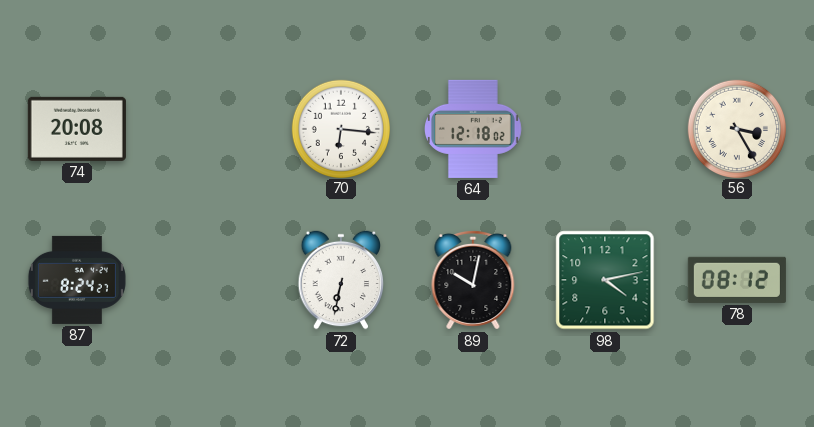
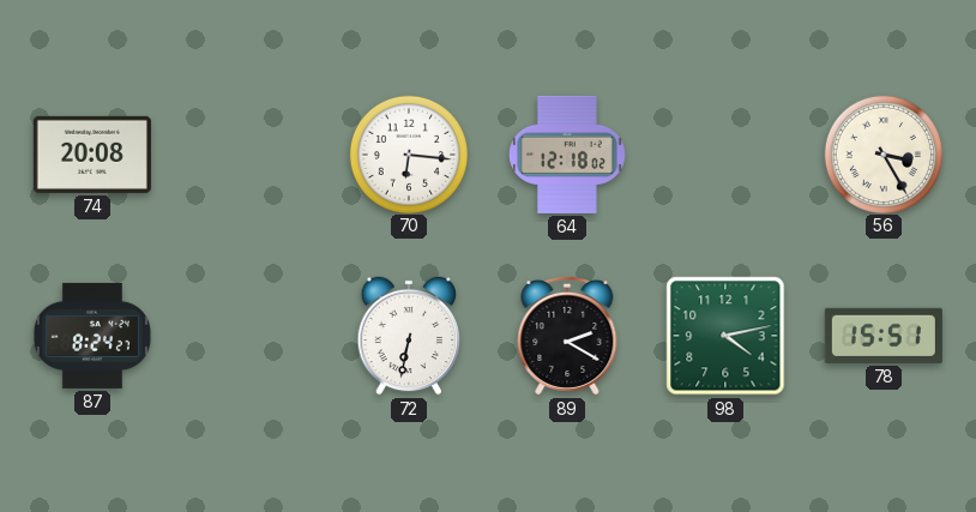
89: 10:02 -> 2:20
78: 08:12 -> 15:51
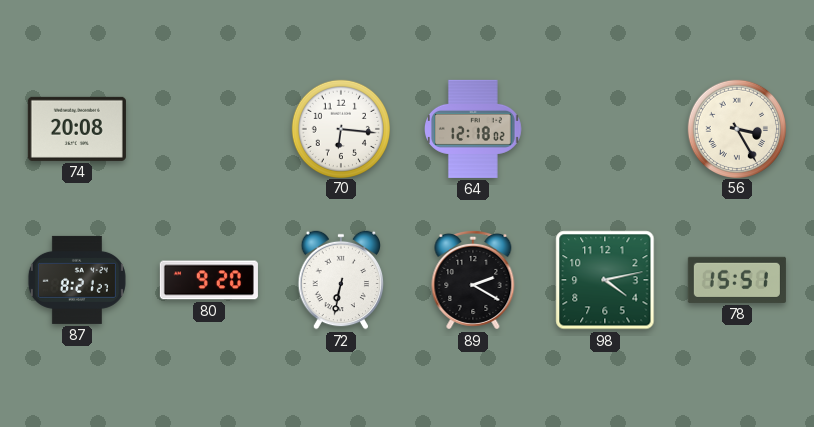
87: 8:24 -> 8:21
80: none -> 9:20
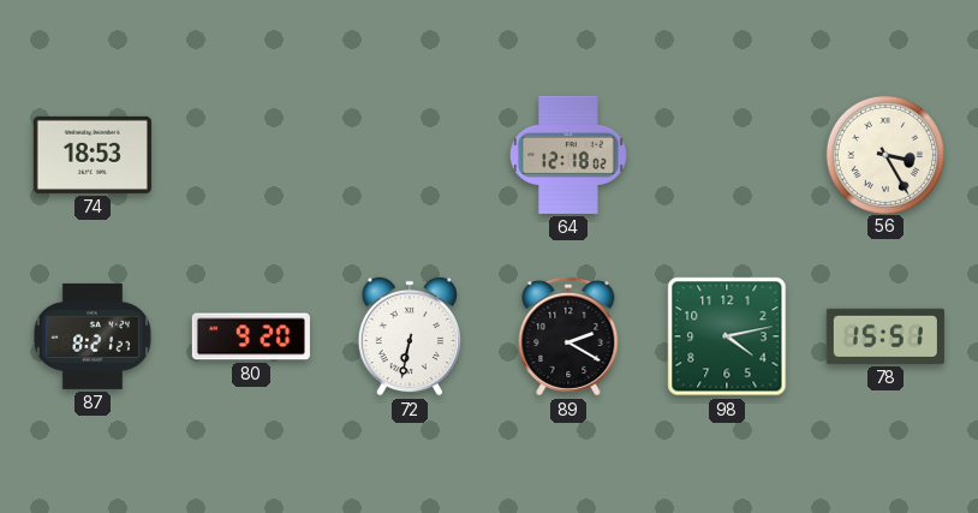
74: 20:08 -> 18:53
70: 6:16 -> none
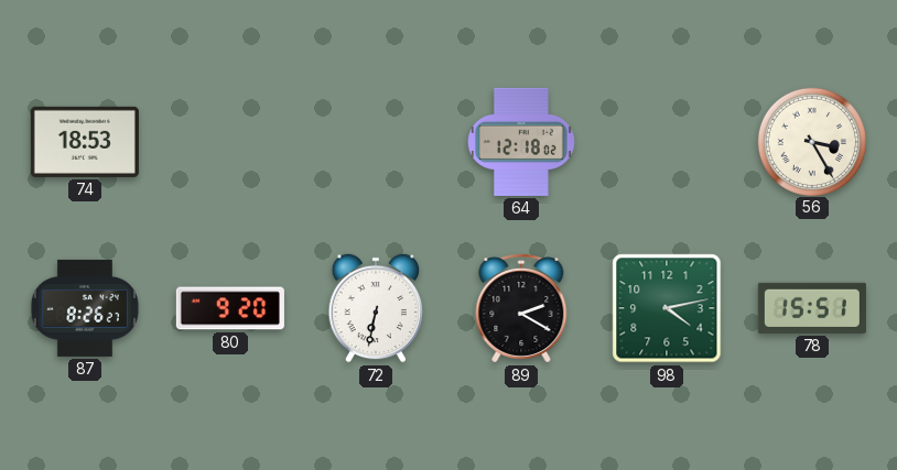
87: 8:21 -> 8:26
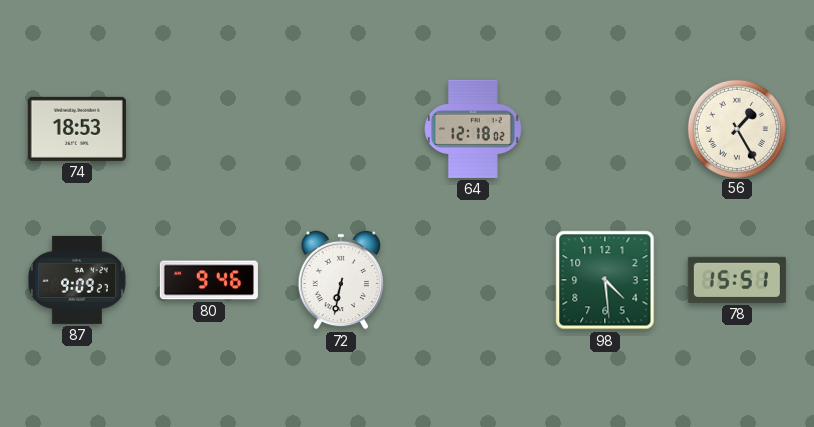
56: 3:25 -> 1:25
87: 8:26 -> 9:09
80: 9:20 -> 9:46
89: 2:20 -> none
98: 4:13 -> 4:29
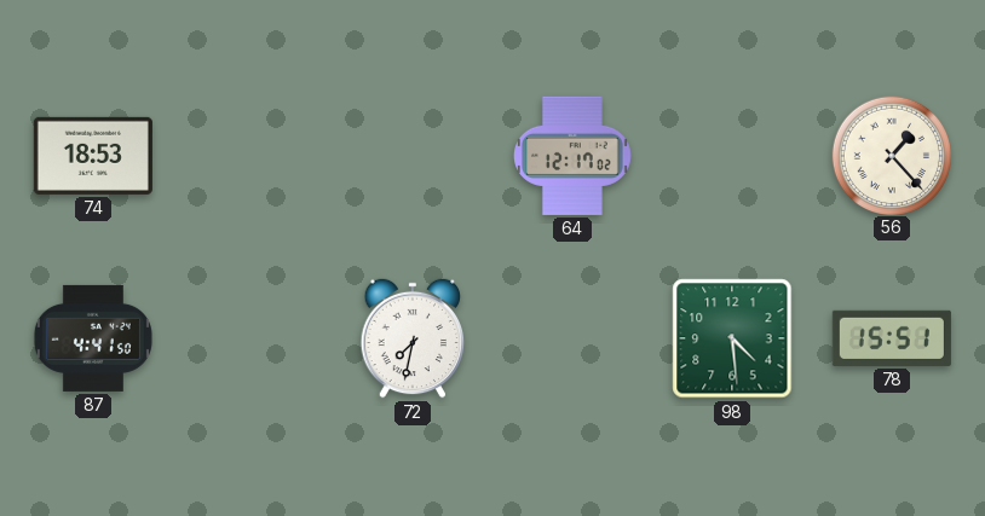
64: 12:18 -> 12:17
56: 1:25 -> 1:23
87: 9:09 -> 4:41
80: 9:46 -> none
72: 6:32 -> 7:32
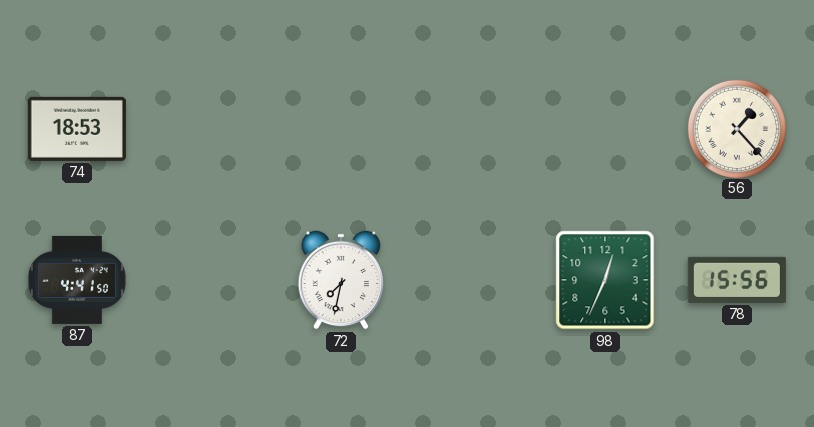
64: 12:17 -> none
98: 4:29 -> 12:34
78: 15:51 -> 15:56
